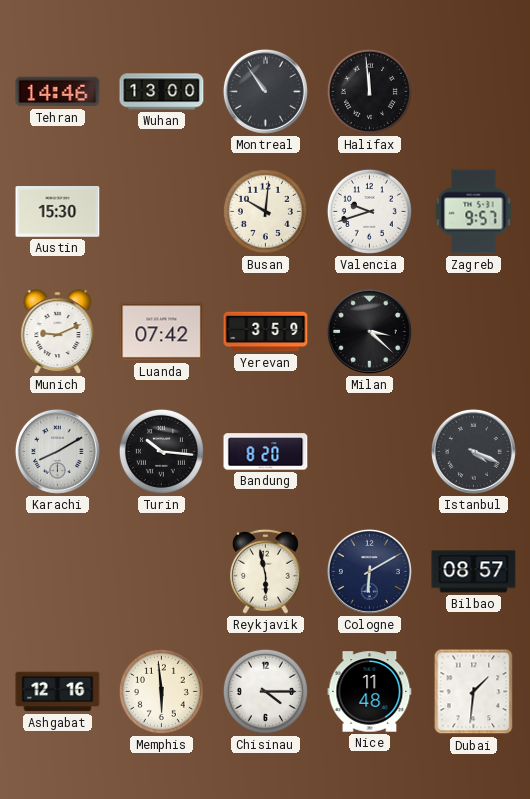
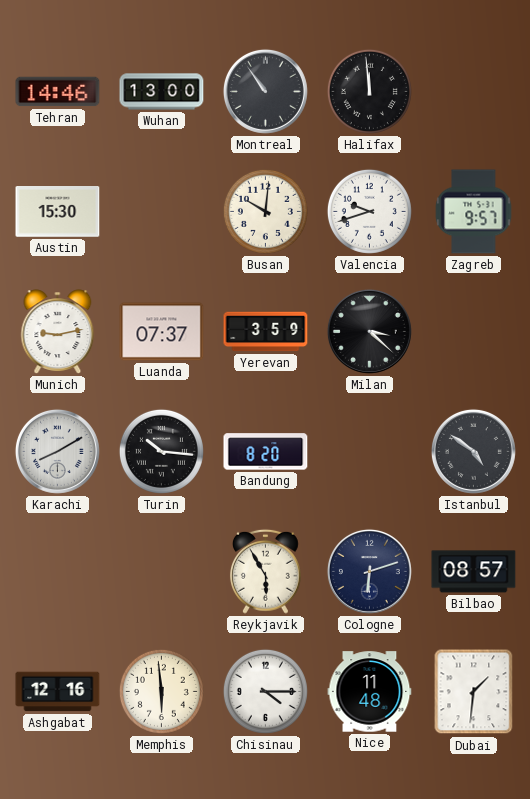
Munich: 9:11 -> 9:13
Luanda: 07:42 -> 07:37
Istanbul: 4:19 -> 4:51
Reykjavik: 5:58 -> 5:55
Cologne: 6:10 -> 6:12
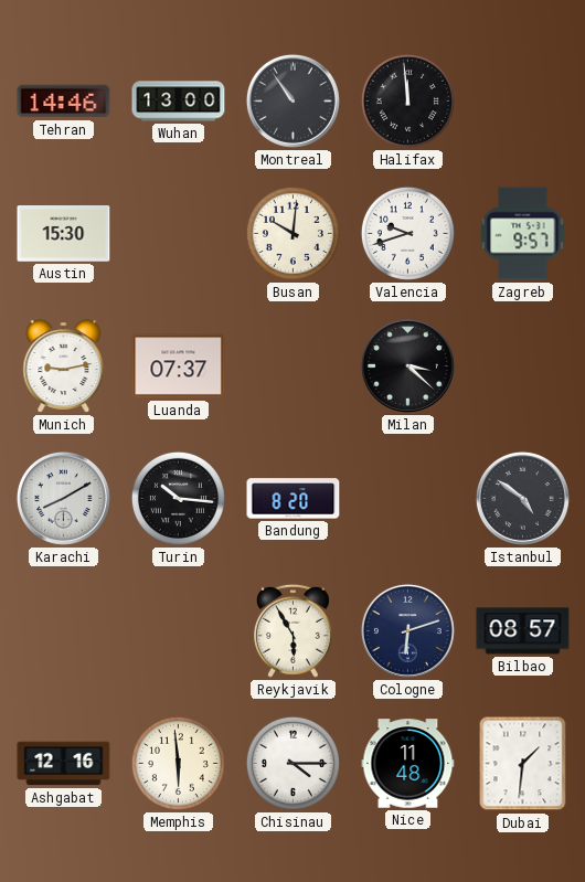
Yerevan: 3:59 -> none
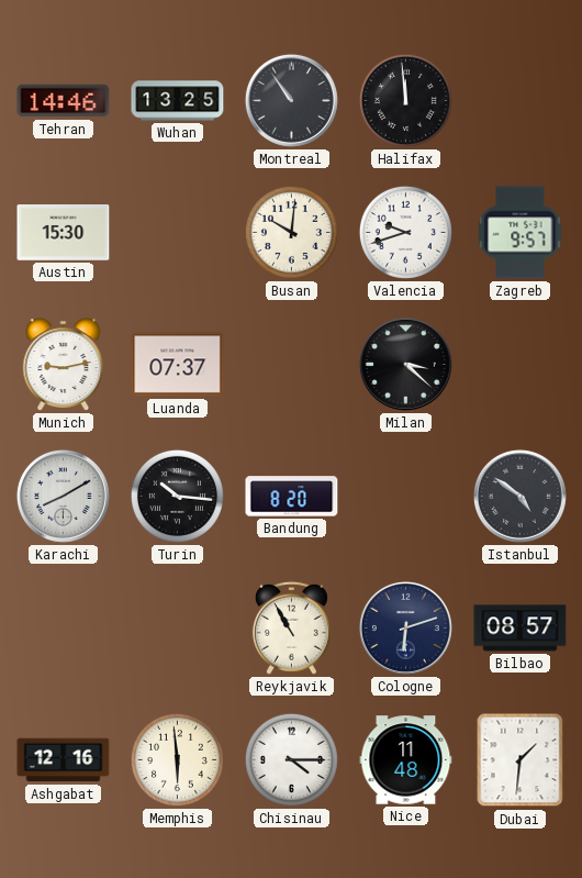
Wuhan: 13:00 -> 13:25
Reykjavik: 5:55 -> 10:55
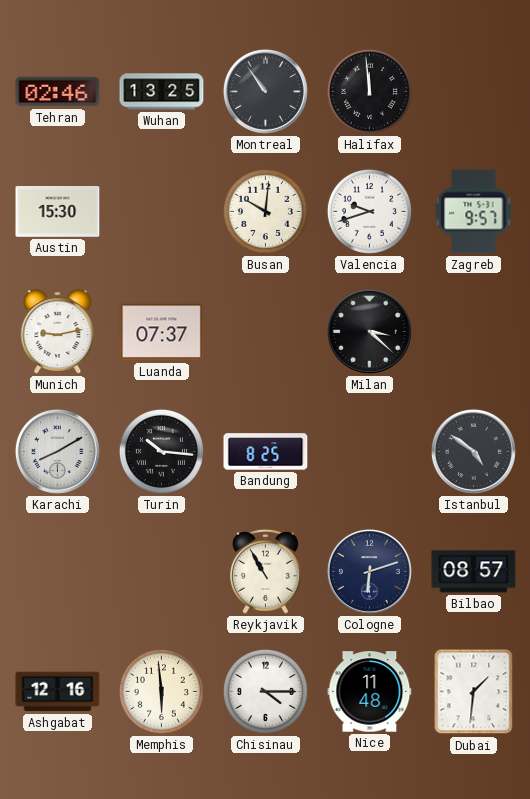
Tehran: 14:46 -> 02:46
Bandung: 8:20 -> 8:25
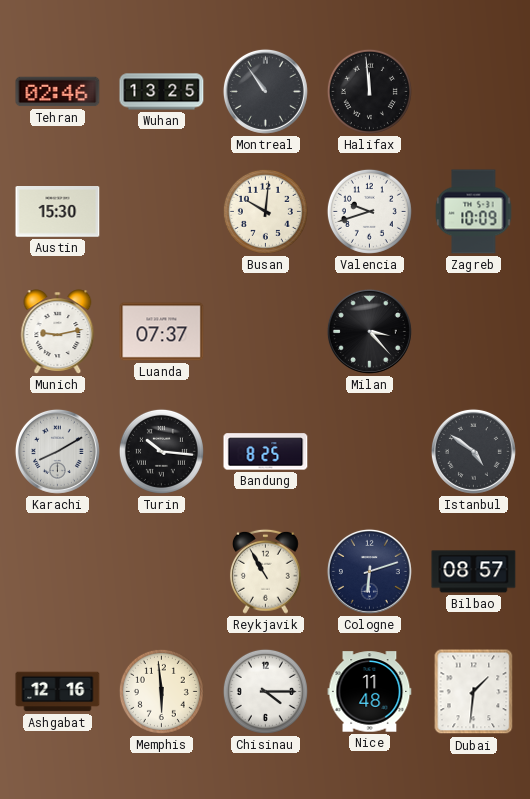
Zagreb: 9:57 -> 10:09
Milan: 3:22 -> 3:23
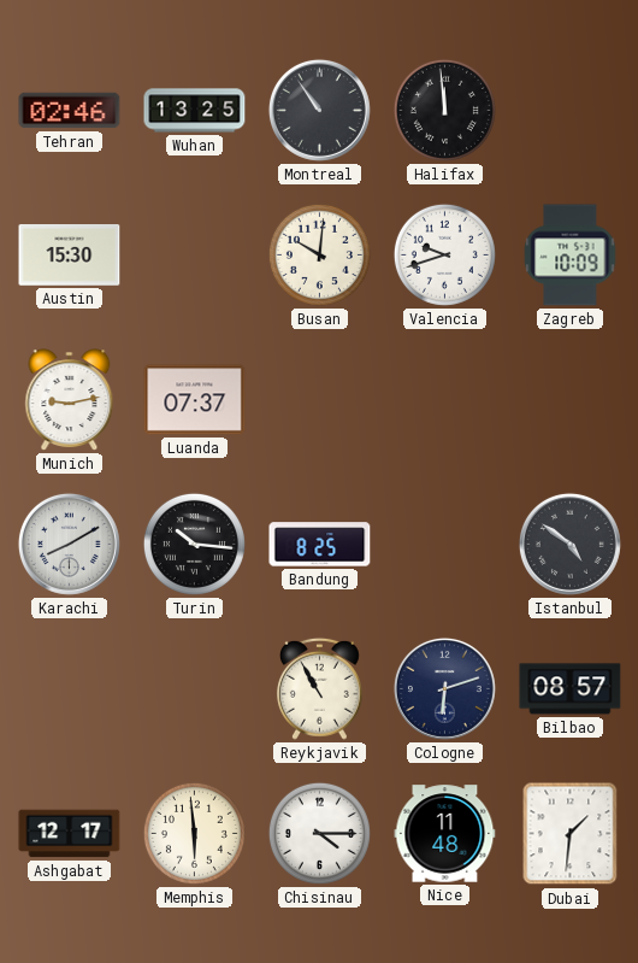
Milan: 3:23 -> none
Ashgabat: 12:16 -> 12:17
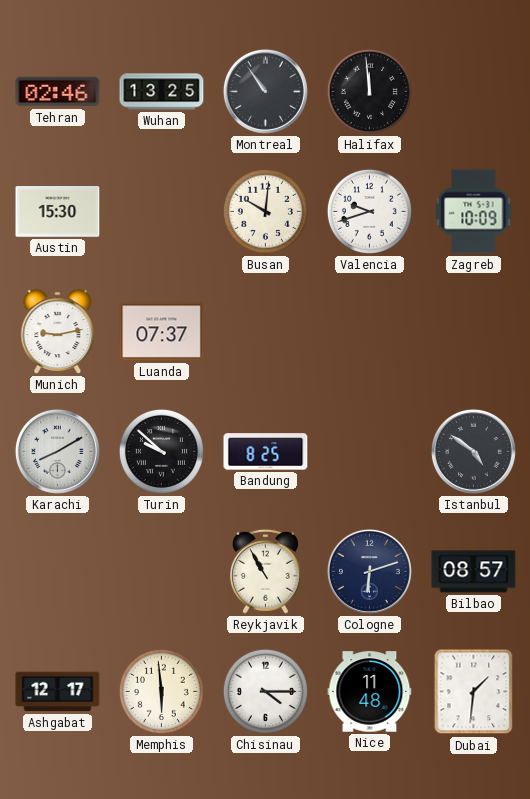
Turin: 10:16 -> 9:52
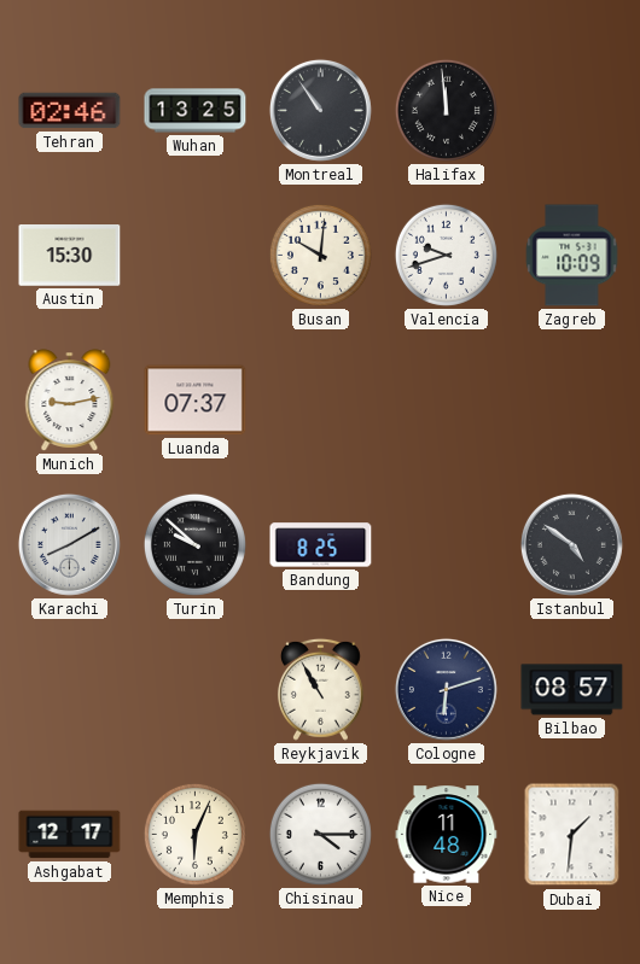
Memphis: 5:59 -> 6:04
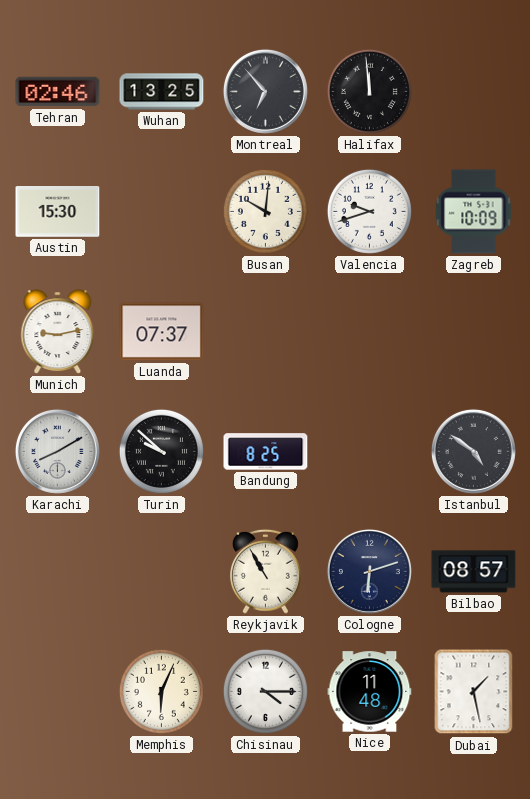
Montreal: 10:54 -> 6:53
Ashgabat: 12:17 -> none
Dubai: 1:31 -> 1:28
